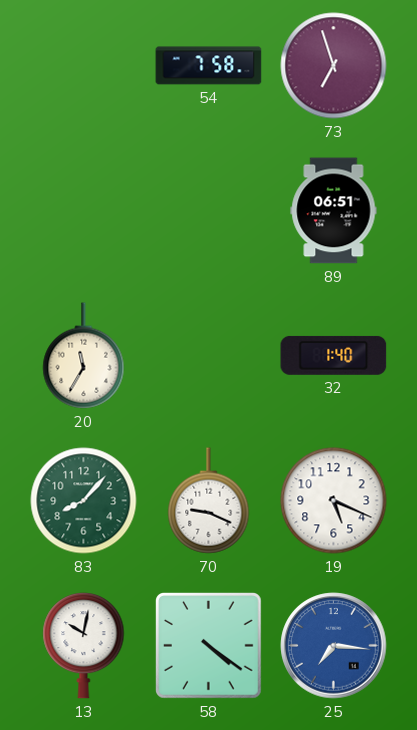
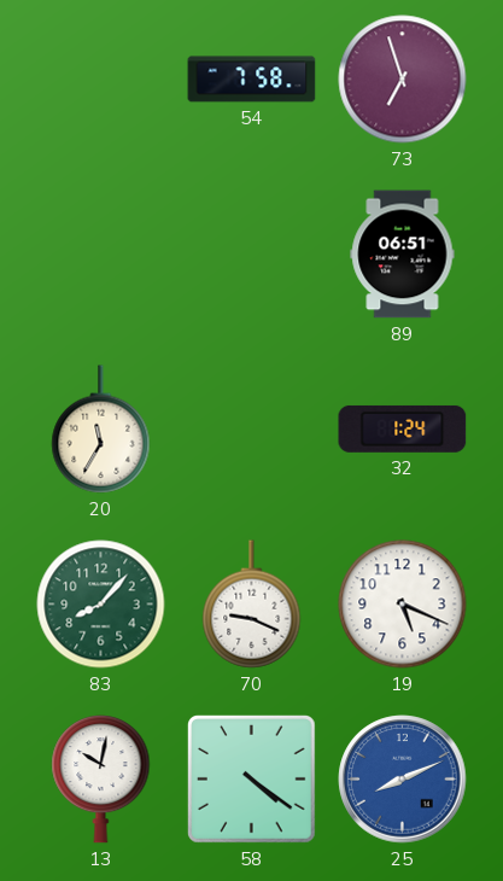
32: 1:40 -> 1:24
25: 7:16 -> 8:11
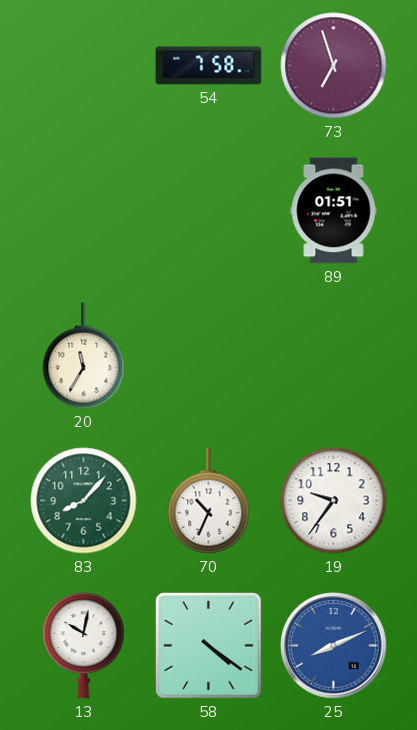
89: 06:51 -> 01:51
32: 1:24 -> none
70: 9:19 -> 10:34
19: 5:19 -> 9:36
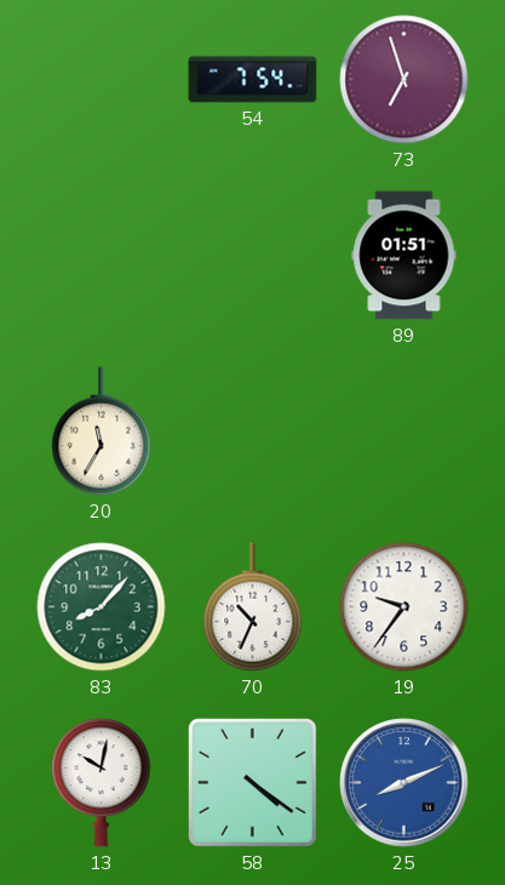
54: 7:58 -> 7:54
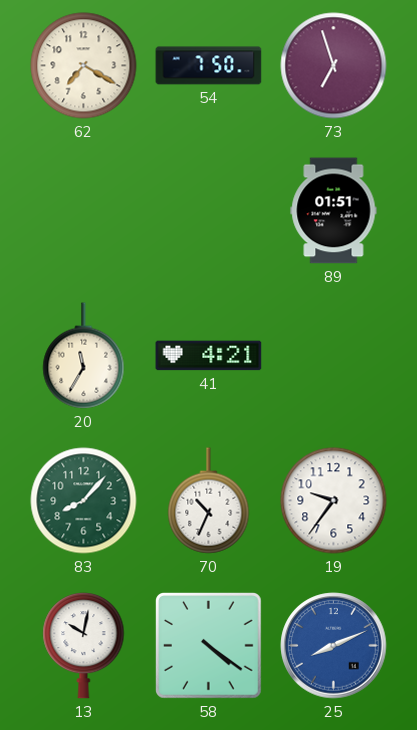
62: none -> 7:20
54: 7:54 -> 7:50
41: none -> 4:21
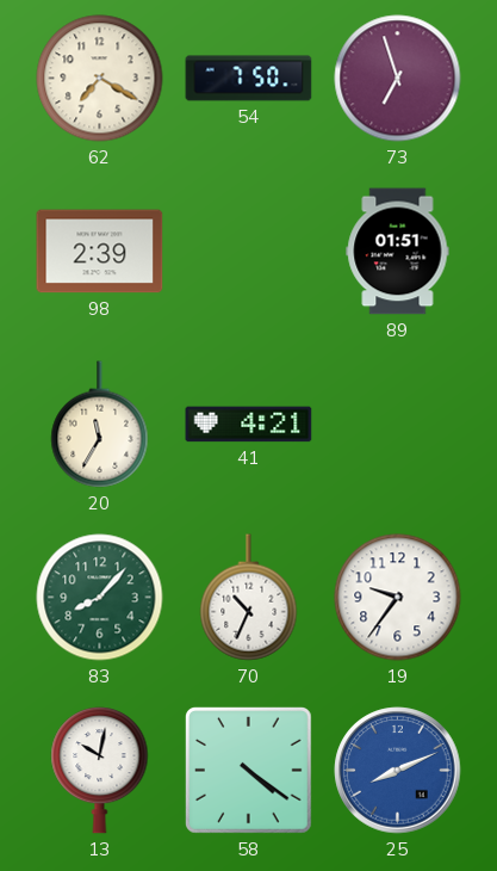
98: none -> 2:39
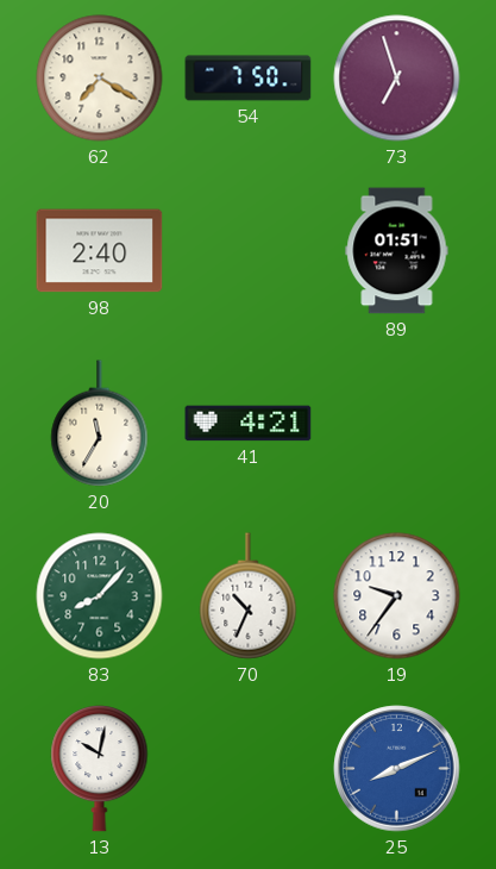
98: 2:39 -> 2:40
58: 4:21 -> none
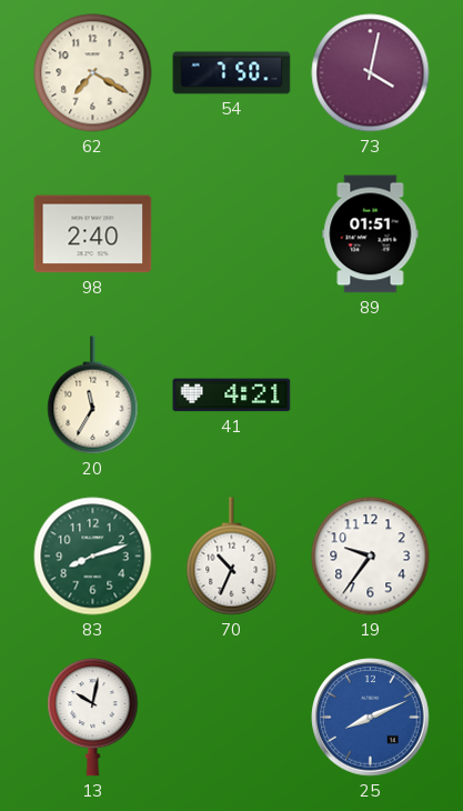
73: 6:57 -> 4:02
83: 8:07 -> 8:12
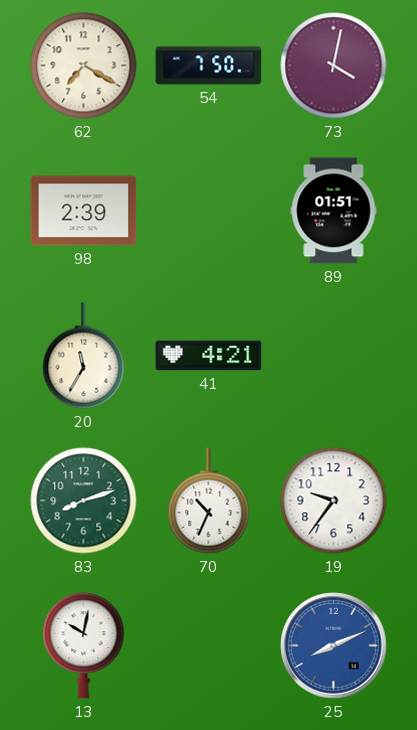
98: 2:40 -> 2:39
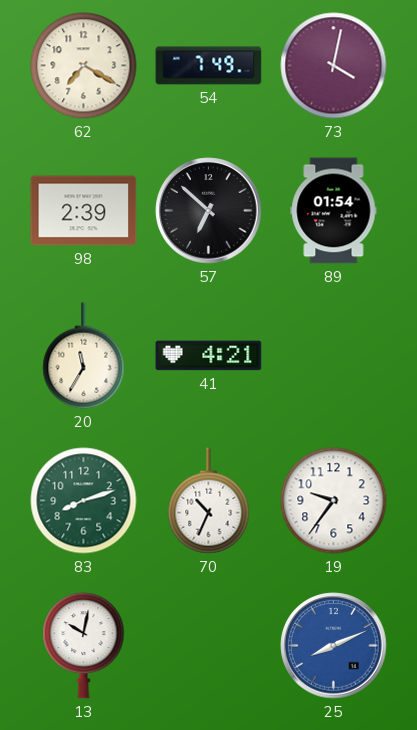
54: 7:50 -> 7:49
57: none -> 6:52
89: 01:51 -> 01:54
